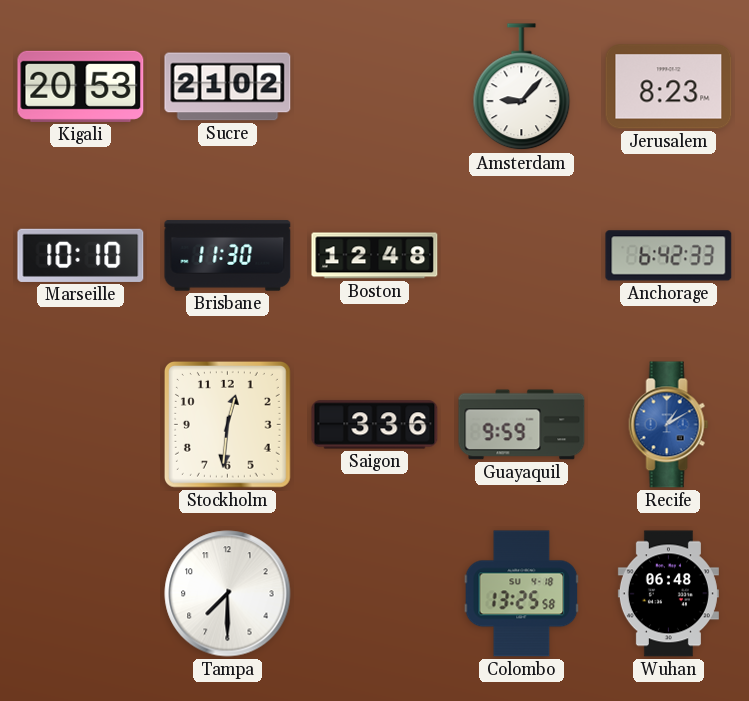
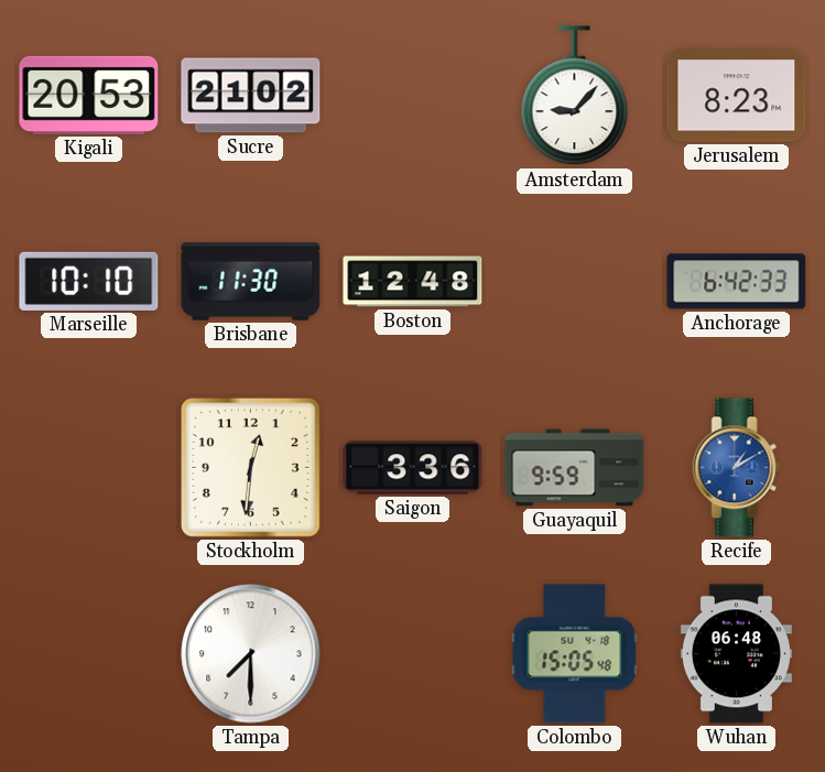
Colombo: 13:25 -> 15:05
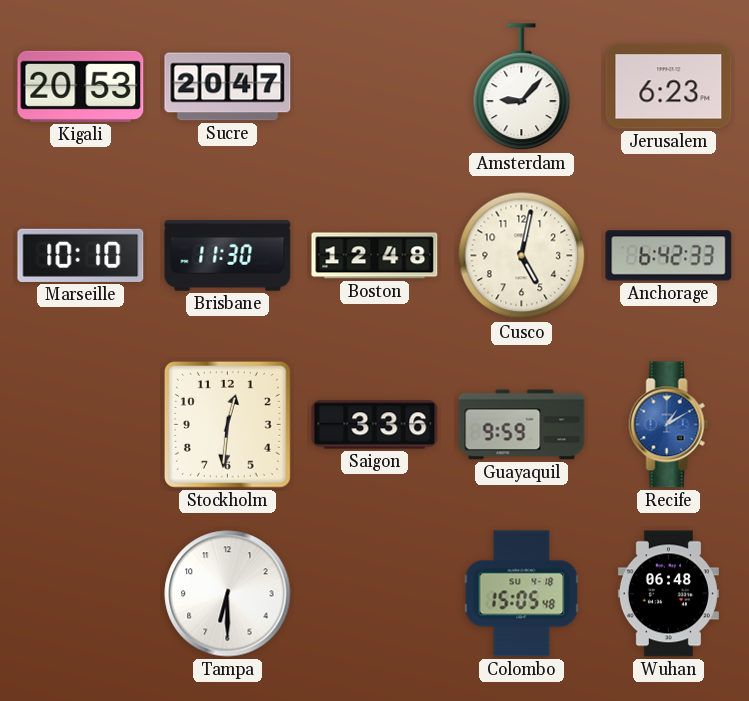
Sucre: 21:02 -> 20:47
Jerusalem: 8:23 -> 6:23
Cusco: none -> 5:02
Tampa: 7:30 -> 6:30
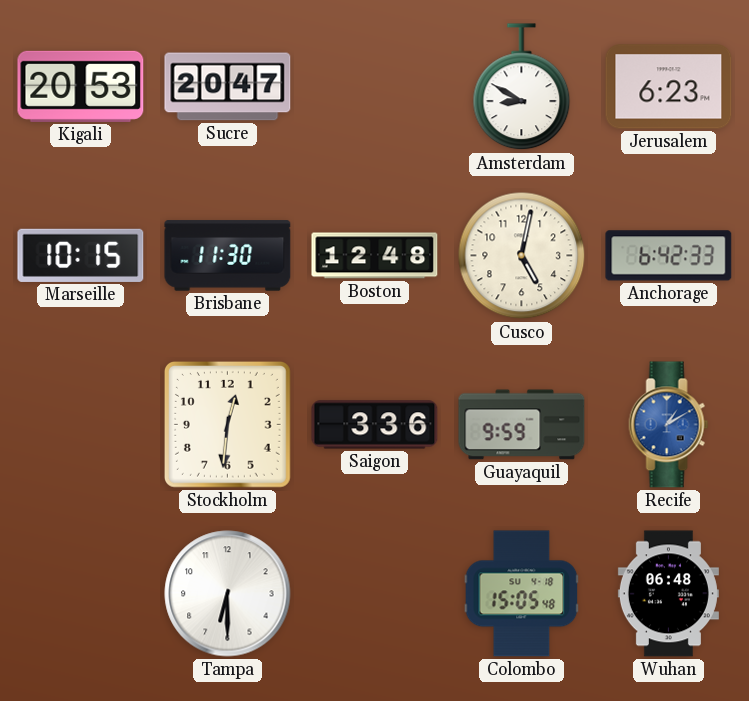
Amsterdam: 9:07 -> 8:50
Marseille: 10:10 -> 10:15
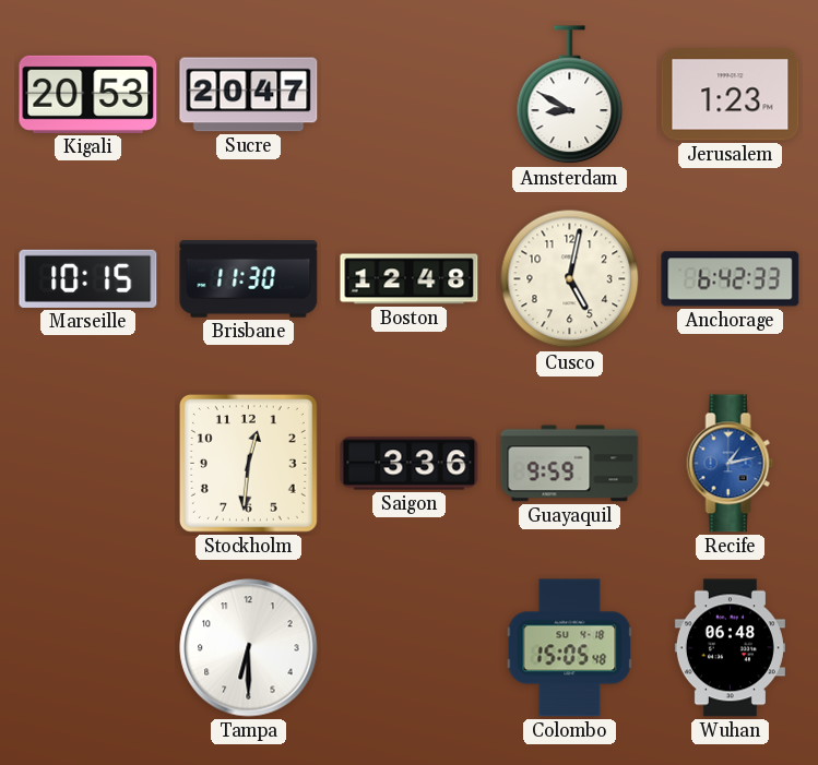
Jerusalem: 6:23 -> 1:23
Recife: 1:10 -> 1:13
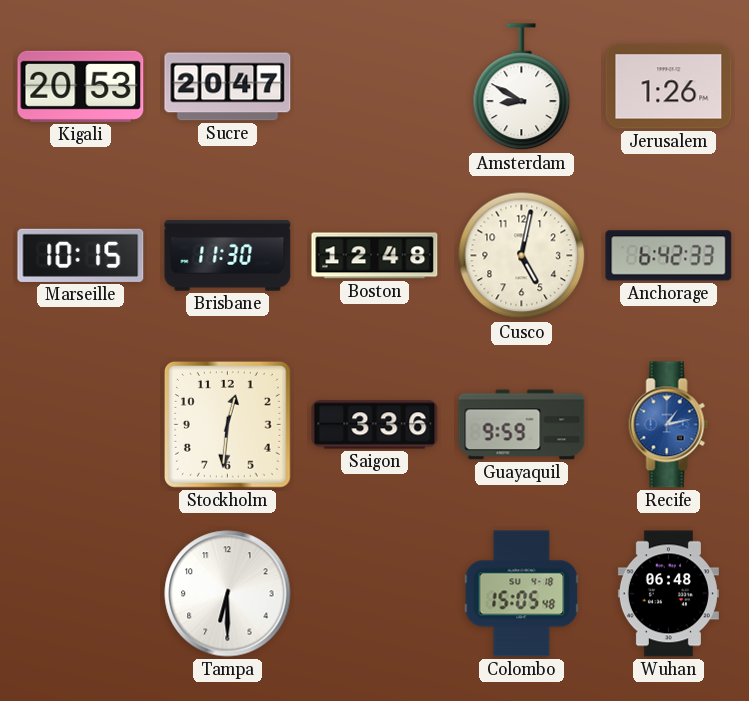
Jerusalem: 1:23 -> 1:26
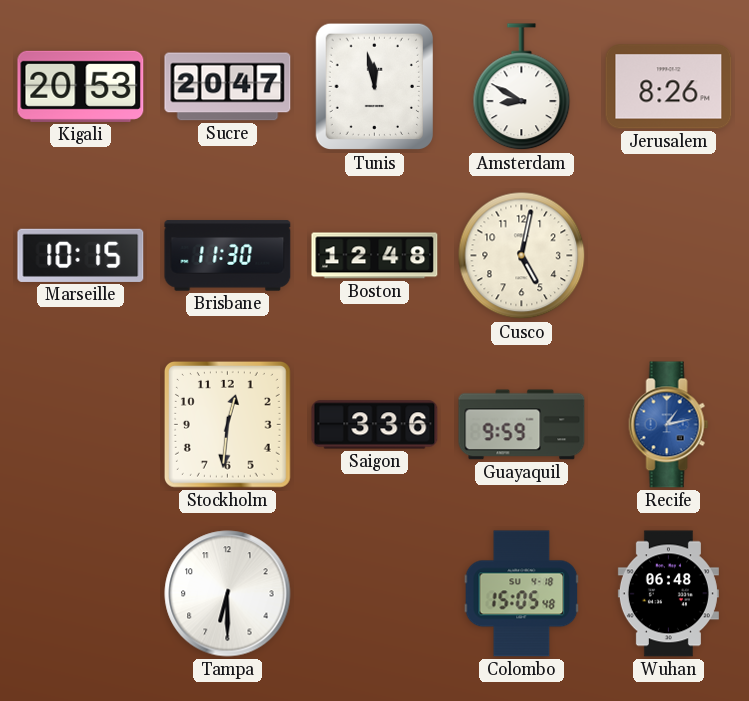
Tunis: none -> 11:58
Jerusalem: 1:26 -> 8:26
Anchorage: 6:42 -> none
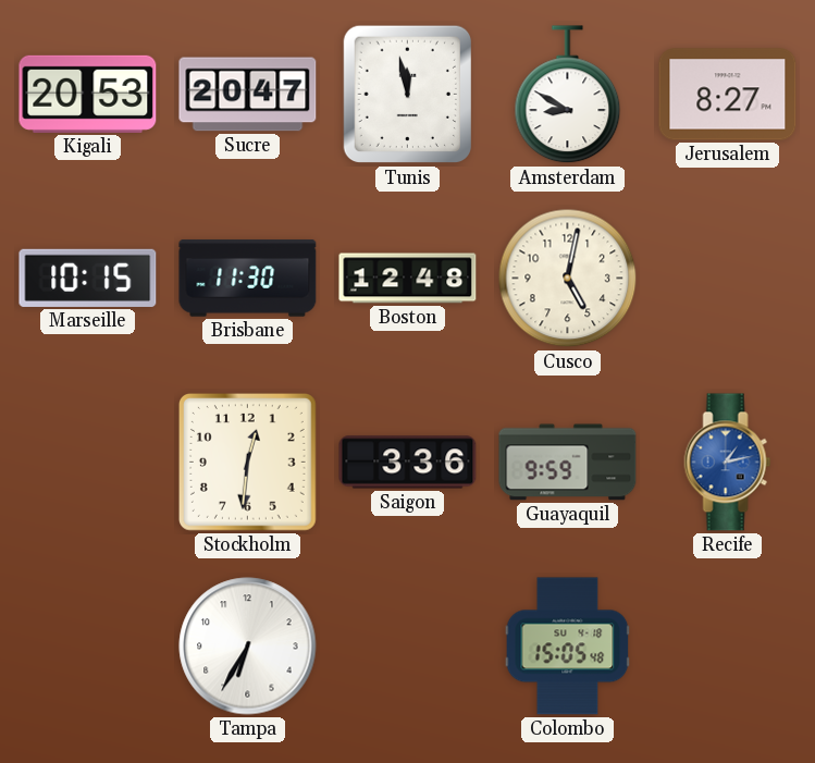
Jerusalem: 8:26 -> 8:27
Tampa: 6:30 -> 6:35
Wuhan: 06:48 -> none
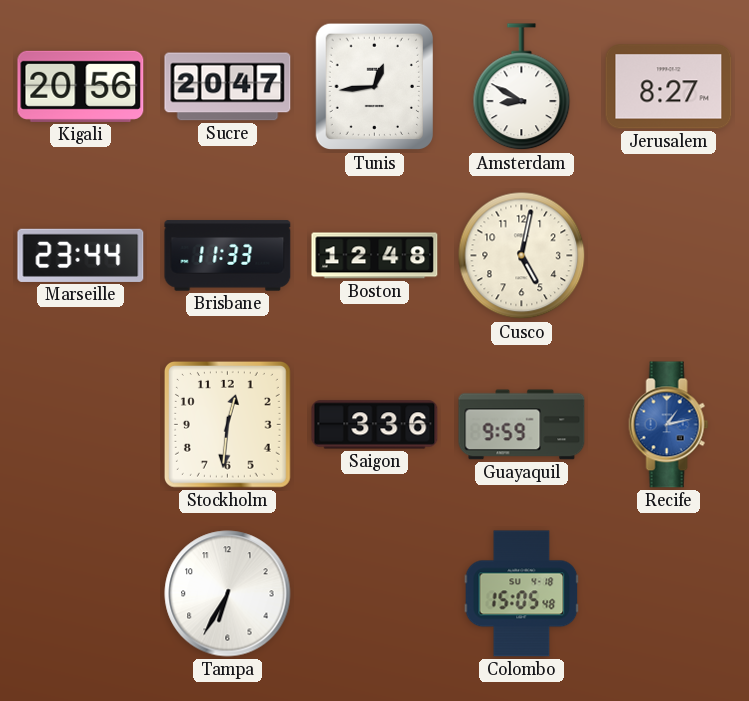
Kigali: 20:53 -> 20:56
Tunis: 11:58 -> 12:44
Marseille: 10:15 -> 23:44
Brisbane: 11:30 -> 11:33
